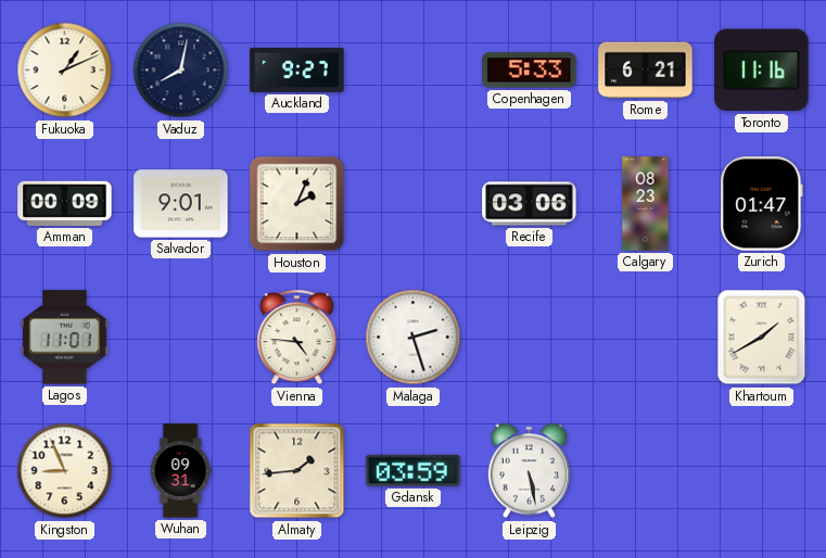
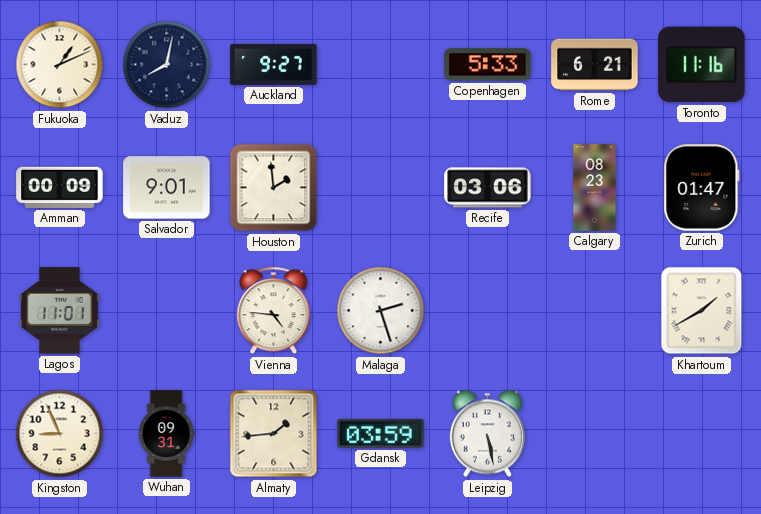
Houston: 2:04 -> 1:59
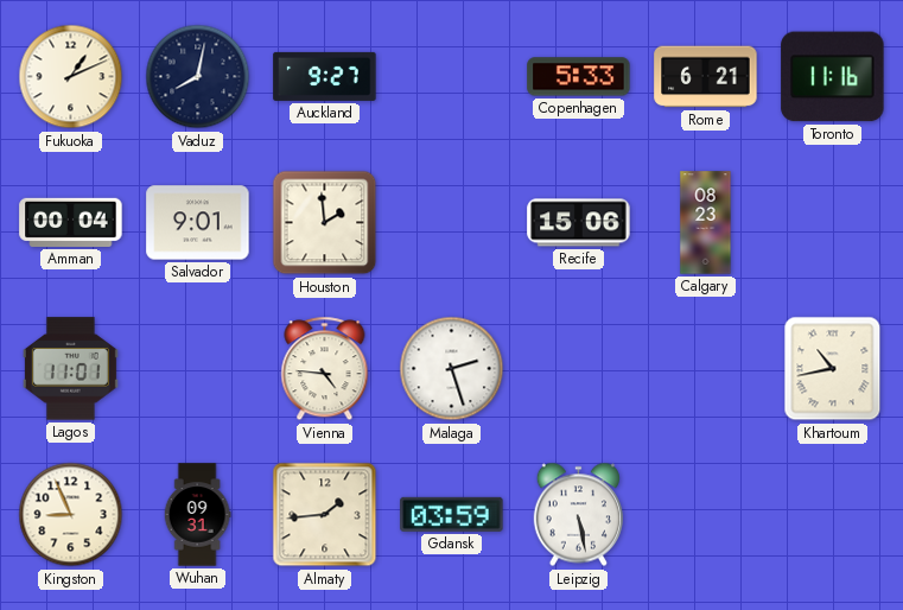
Amman: 00:09 -> 00:04
Recife: 03:06 -> 15:06
Zurich: 01:47 -> none
Khartoum: 1:40 -> 10:43
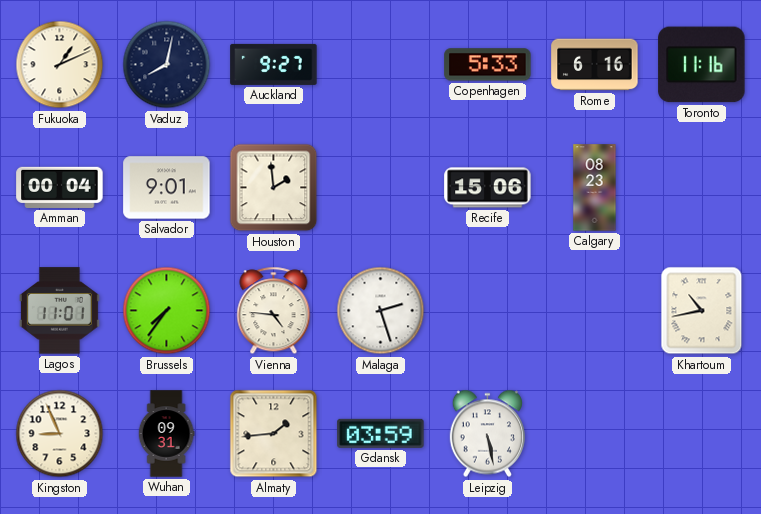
Rome: 6:21 -> 6:16
Brussels: none -> 7:36
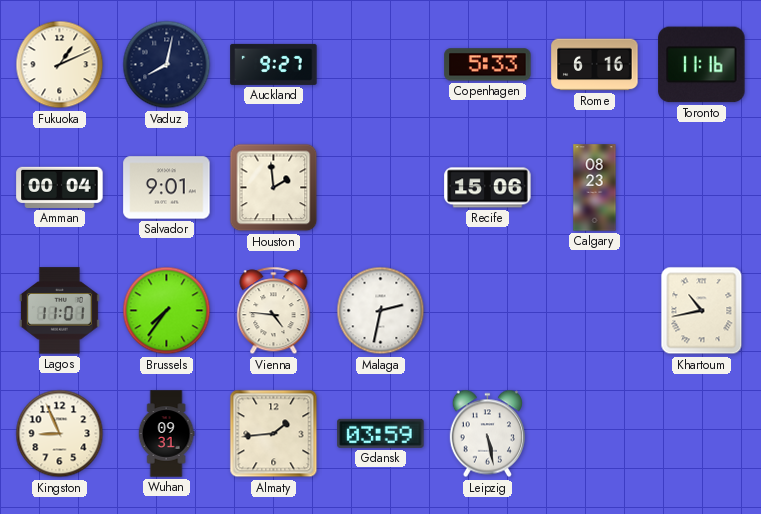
Malaga: 2:27 -> 2:32
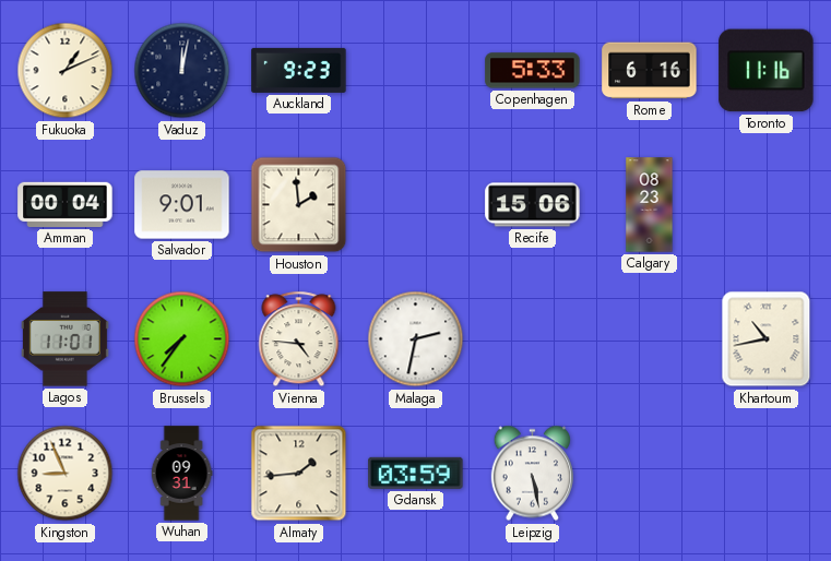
Vaduz: 8:02 -> 12:02
Auckland: 9:27 -> 9:23
